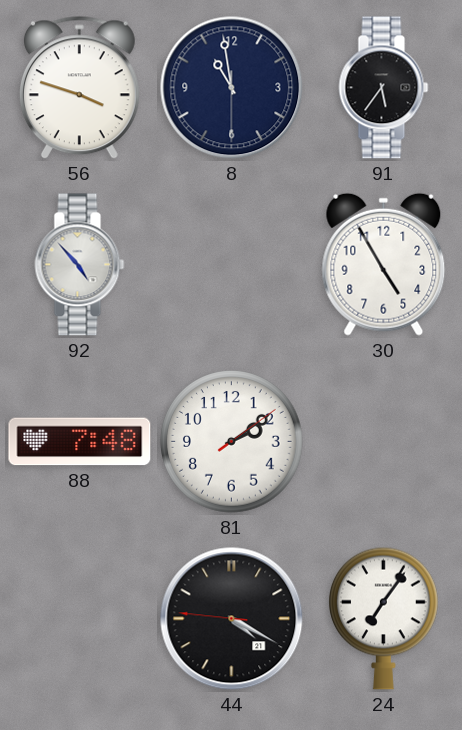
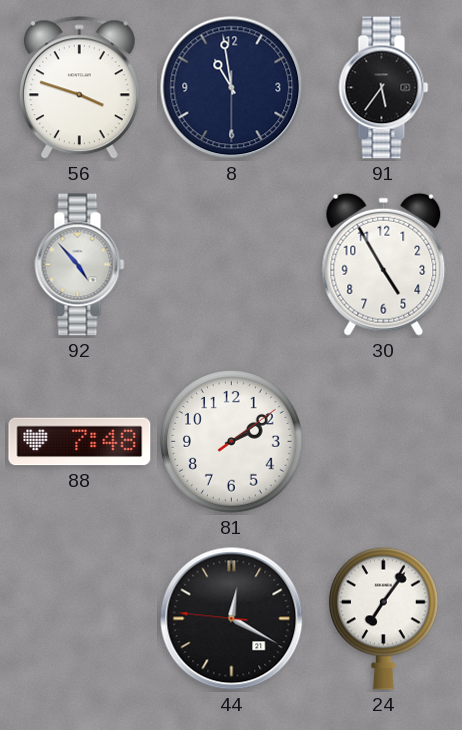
44: 4:19 -> 12:19
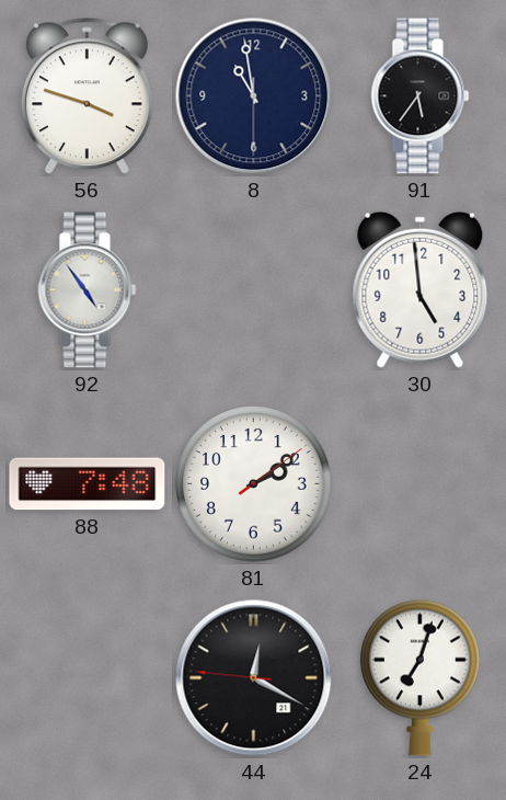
92: 4:53 -> 4:54
30: 4:55 -> 4:59
24: 7:06 -> 7:03
